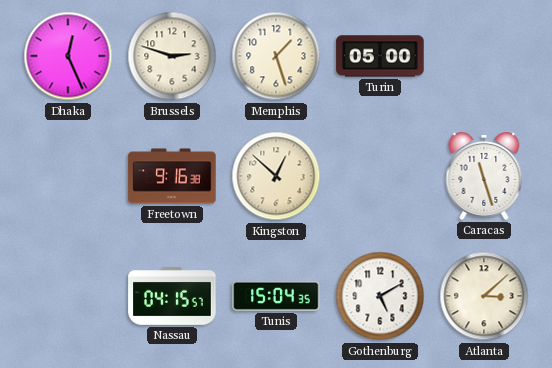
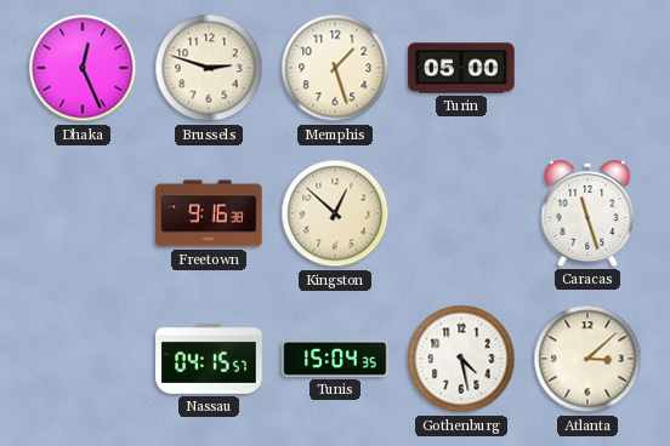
Gothenburg: 5:10 -> 4:28
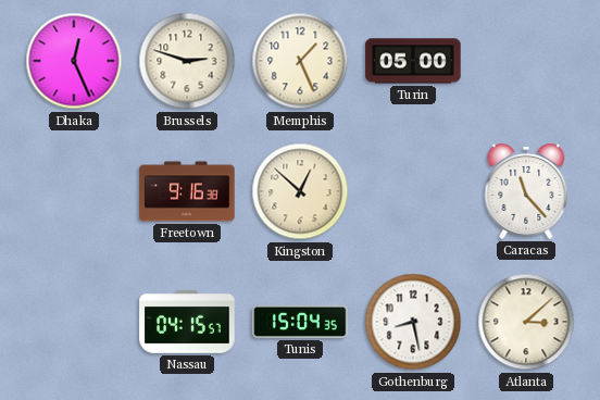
Memphis: 1:27 -> 1:26
Caracas: 11:27 -> 11:23
Gothenburg: 4:28 -> 8:28
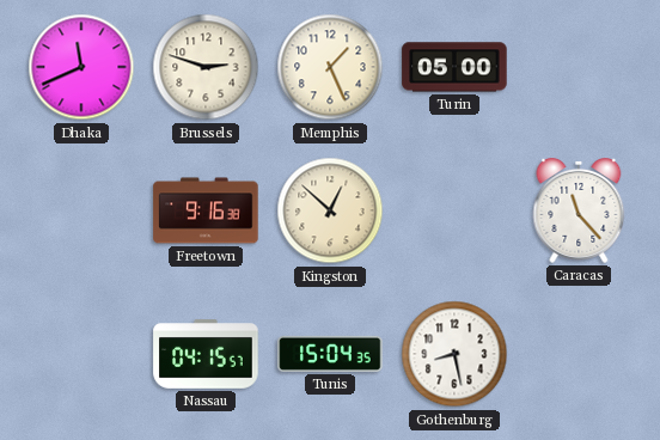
Dhaka: 12:26 -> 11:41
Atlanta: 3:08 -> none
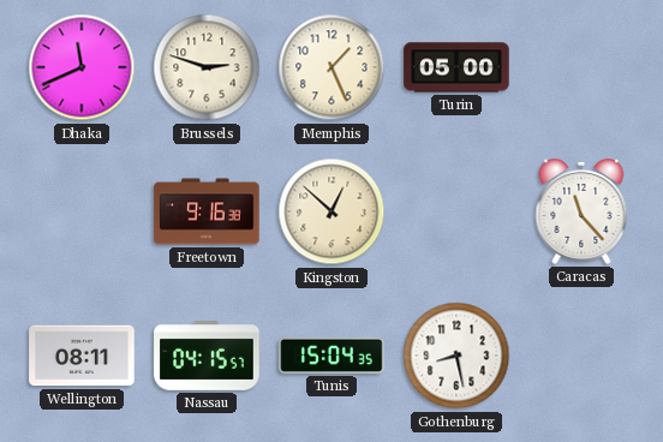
Wellington: none -> 08:11
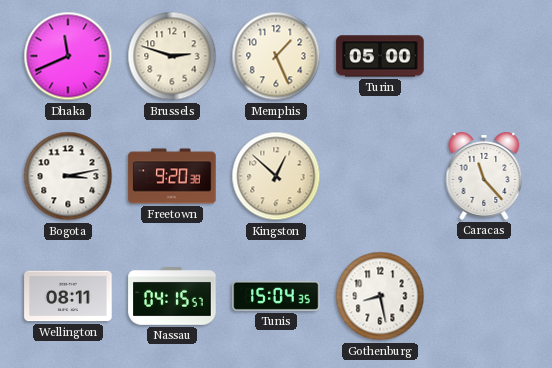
Bogota: none -> 3:13
Freetown: 9:16 -> 9:20
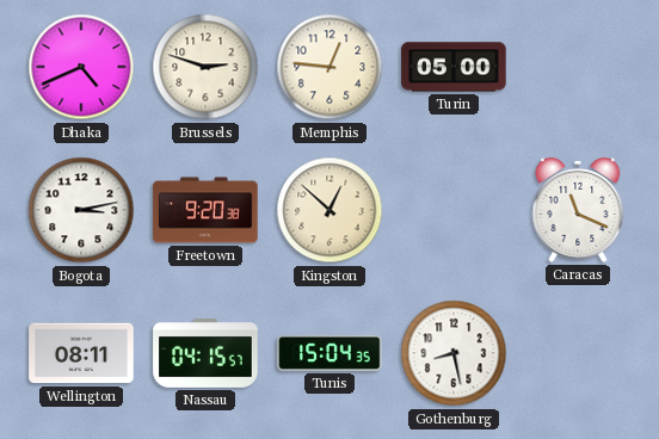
Dhaka: 11:41 -> 4:41
Memphis: 1:26 -> 12:46
Caracas: 11:23 -> 11:19
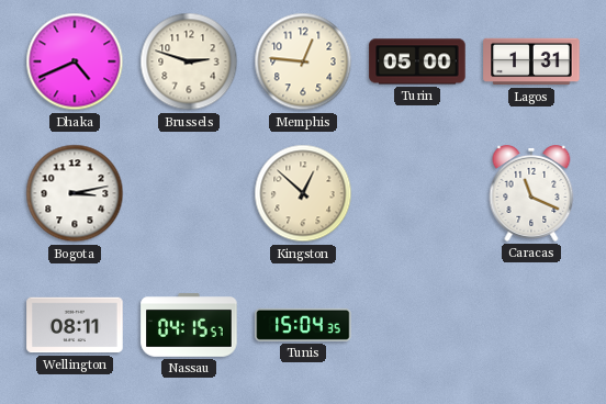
Lagos: none -> 1:31
Freetown: 9:20 -> none
Gothenburg: 8:28 -> none
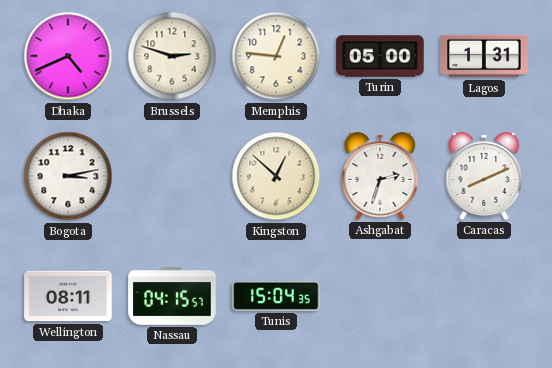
Ashgabat: none -> 2:33
Caracas: 11:19 -> 8:11
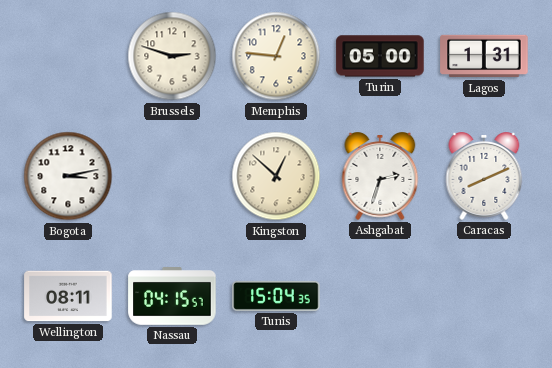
Dhaka: 4:41 -> none
